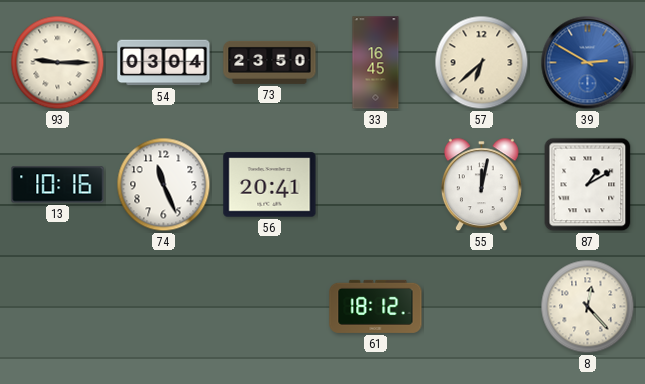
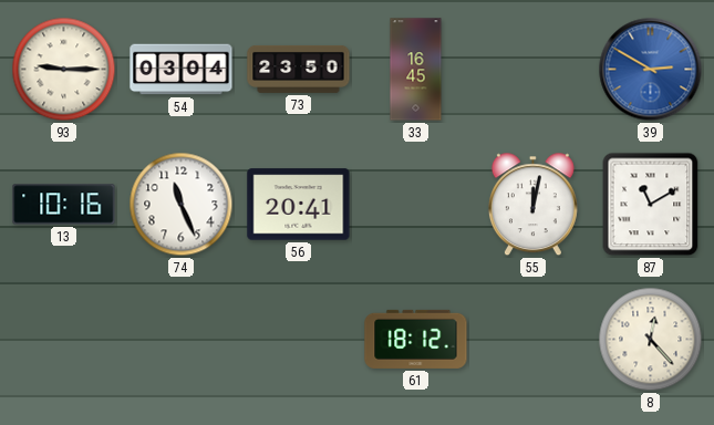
57: 6:38 -> none
87: 1:10 -> 11:10
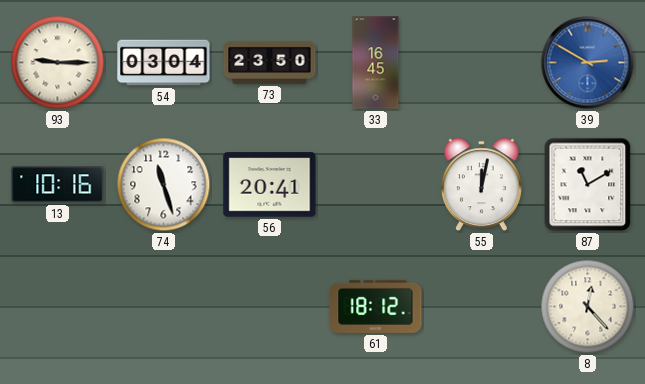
74: 11:26 -> 11:27
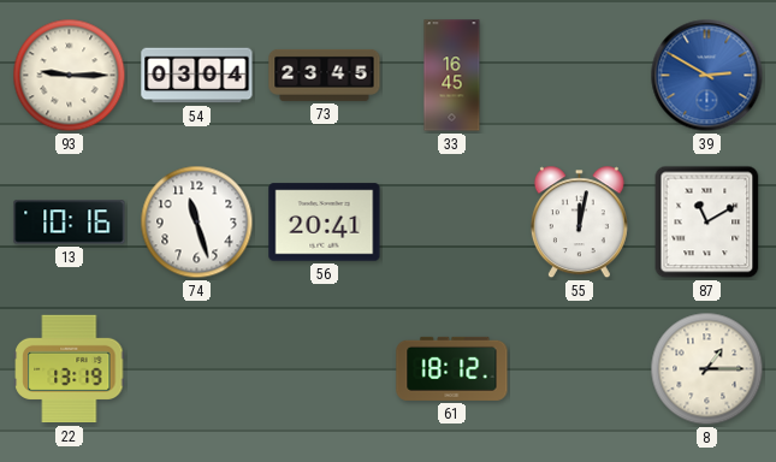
73: 23:50 -> 23:45
22: none -> 13:19
8: 12:23 -> 1:15
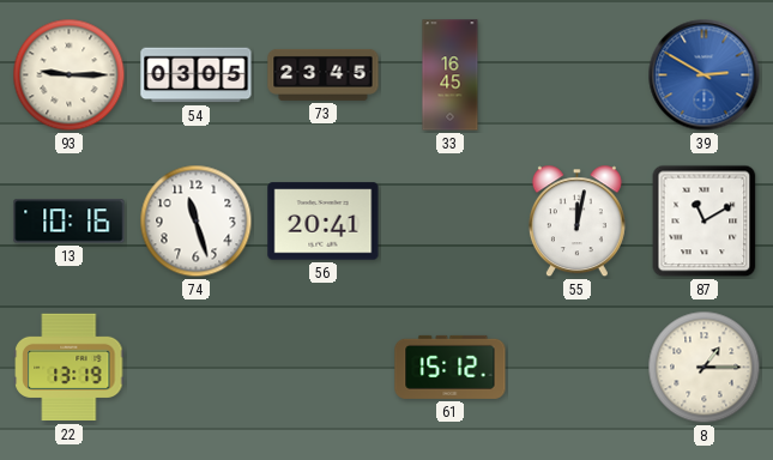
54: 03:04 -> 03:05
61: 18:12 -> 15:12
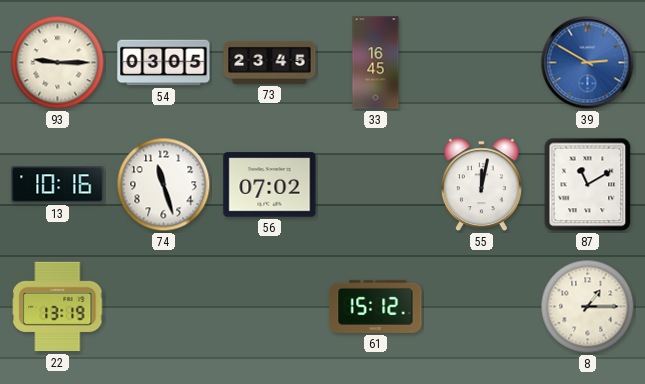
56: 20:41 -> 07:02
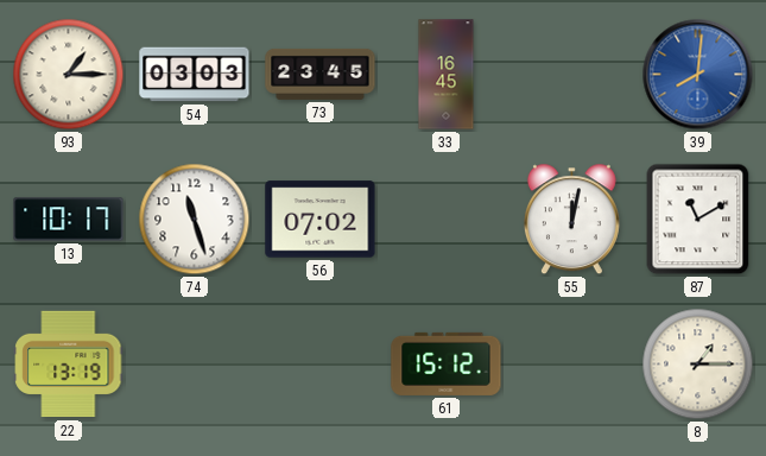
93: 9:15 -> 1:15
54: 03:05 -> 03:03
39: 2:50 -> 8:01
13: 10:16 -> 10:17
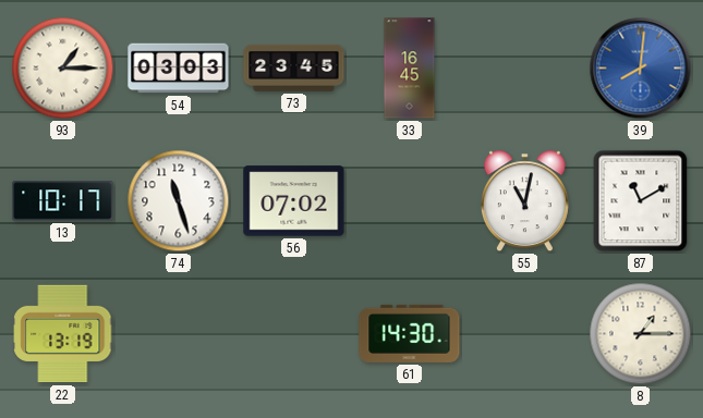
55: 12:02 -> 11:02
61: 15:12 -> 14:30
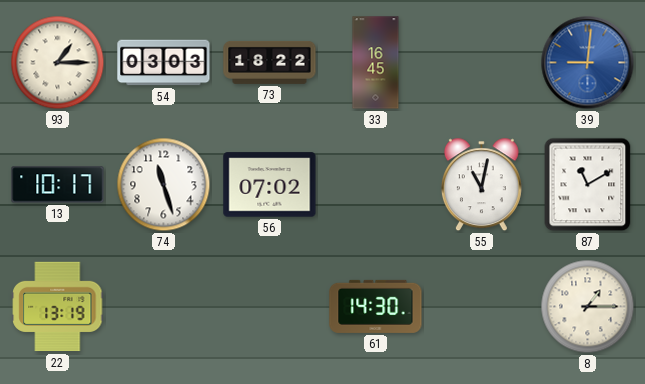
73: 23:45 -> 18:22
39: 8:01 -> 9:01
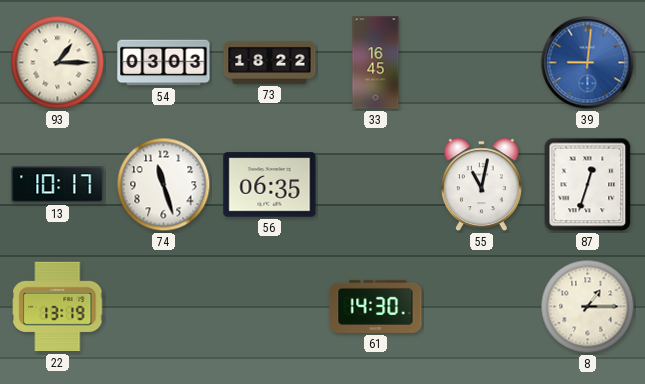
56: 07:02 -> 06:35
87: 11:10 -> 12:33
